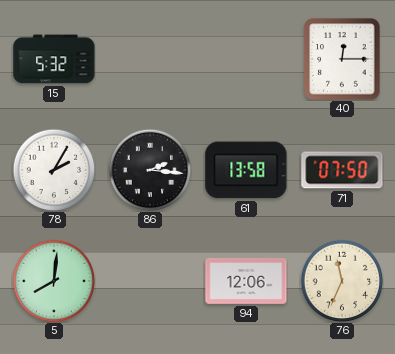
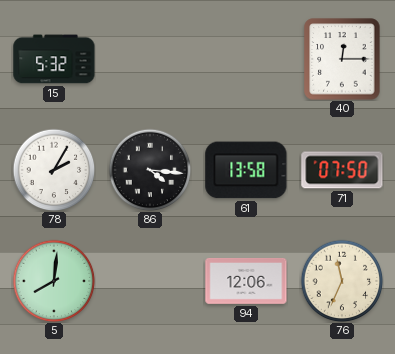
86: 2:16 -> 4:16
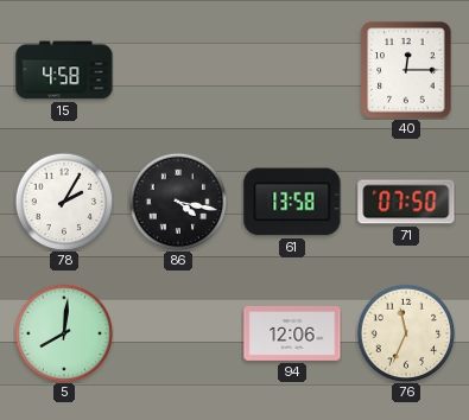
15: 5:32 -> 4:58
86: 4:16 -> 4:17
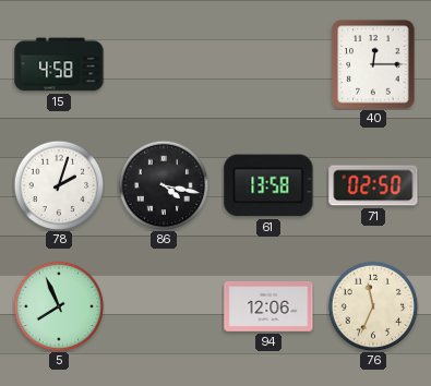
78: 2:05 -> 2:03
71: 07:50 -> 02:50
5: 8:01 -> 7:56
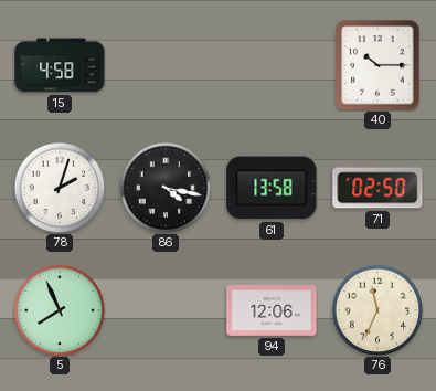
40: 12:15 -> 10:15
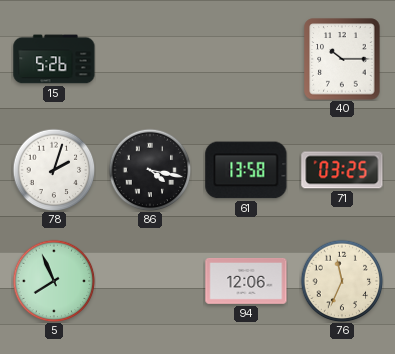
15: 4:58 -> 5:26
71: 02:50 -> 03:25
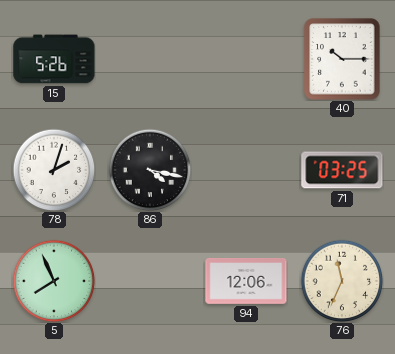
61: 13:58 -> none
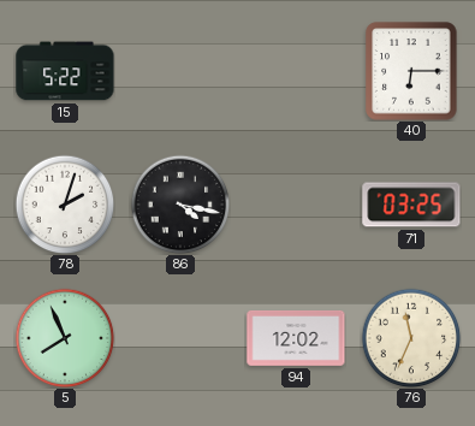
15: 5:26 -> 5:22
40: 10:15 -> 6:15
94: 12:06 -> 12:02
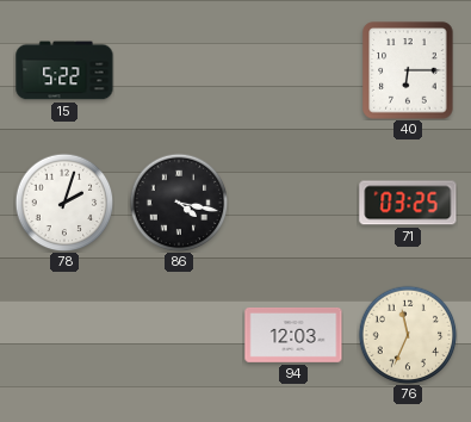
5: 7:56 -> none
94: 12:02 -> 12:03
